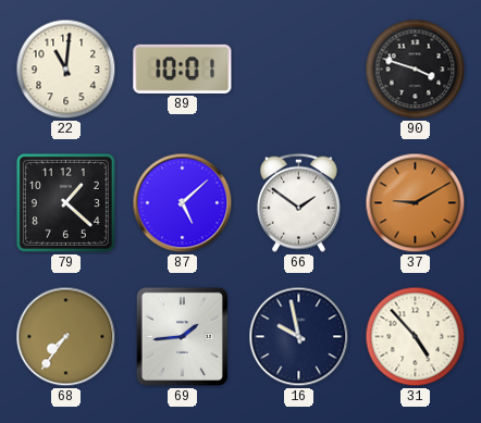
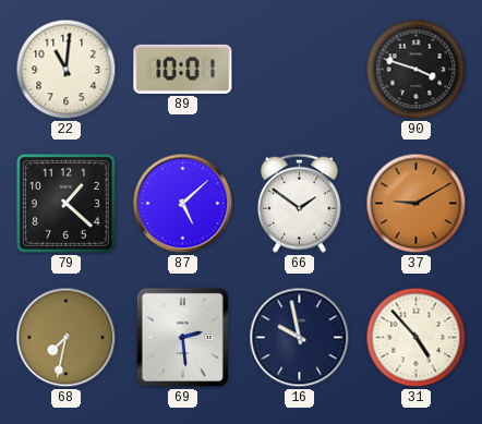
68: 7:36 -> 7:32
69: 1:44 -> 2:29
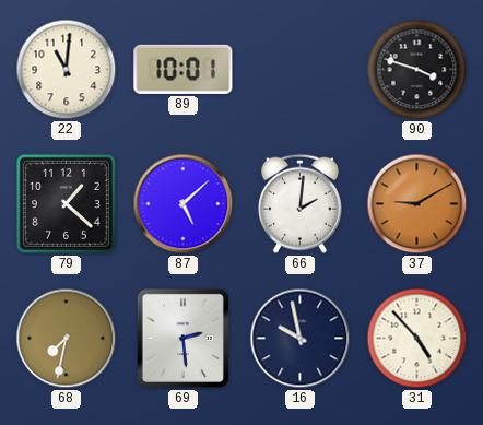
66: 1:51 -> 2:01
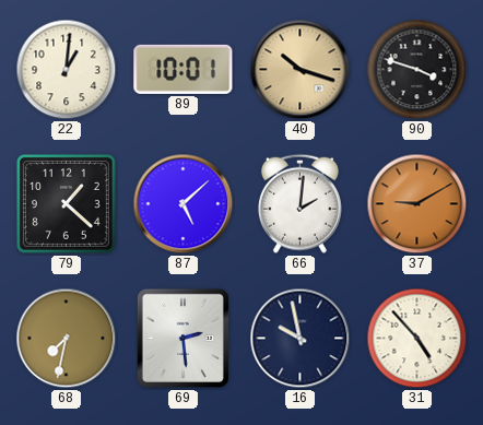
22: 11:01 -> 1:01
40: none -> 10:18
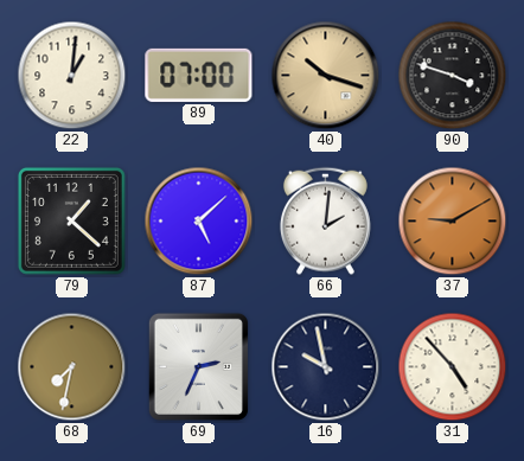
89: 10:01 -> 07:00
69: 2:29 -> 2:34
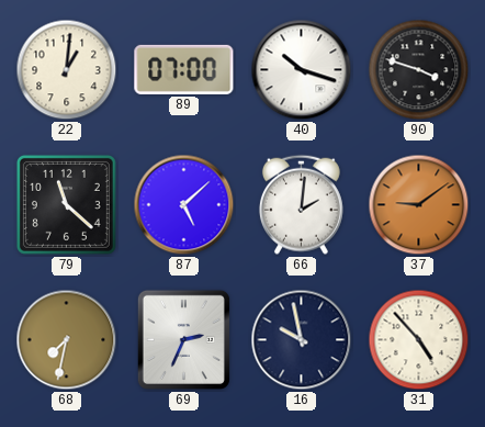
40 dial: champagne -> white
79: 1:22 -> 11:22
37: 9:10 -> 9:09
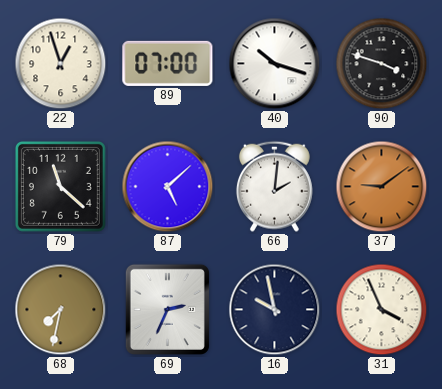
22: 1:01 -> 12:57
31: 4:53 -> 3:56
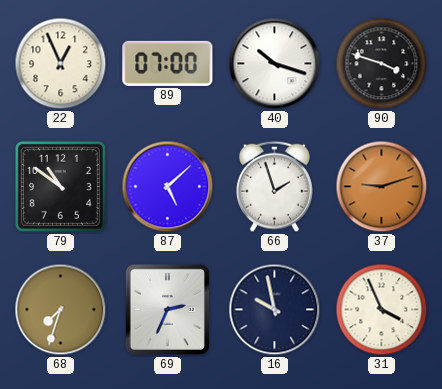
22: 12:57 -> 12:56
79: 11:22 -> 10:51
66: 2:01 -> 1:57
37: 9:09 -> 9:12
68: 7:32 -> 7:33
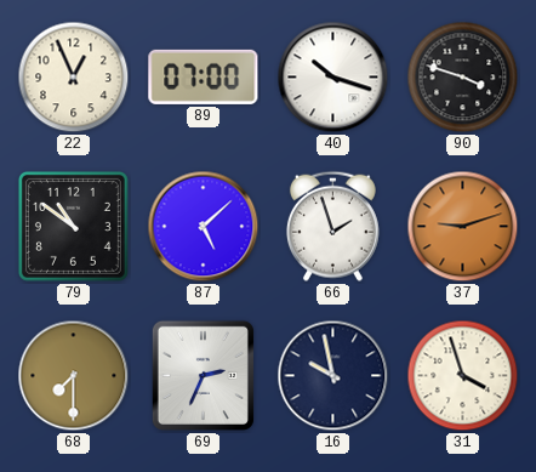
68: 7:33 -> 7:30
31: 3:56 -> 3:57
